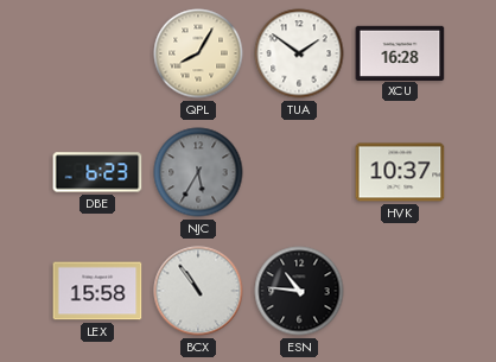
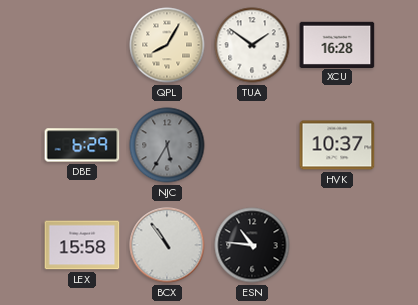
DBE: 6:23 -> 6:29
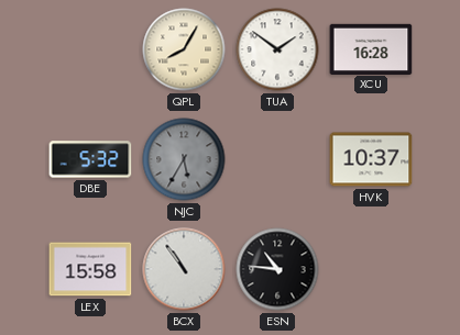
DBE: 6:29 -> 5:32
